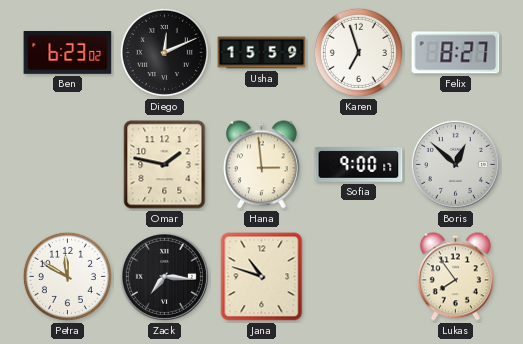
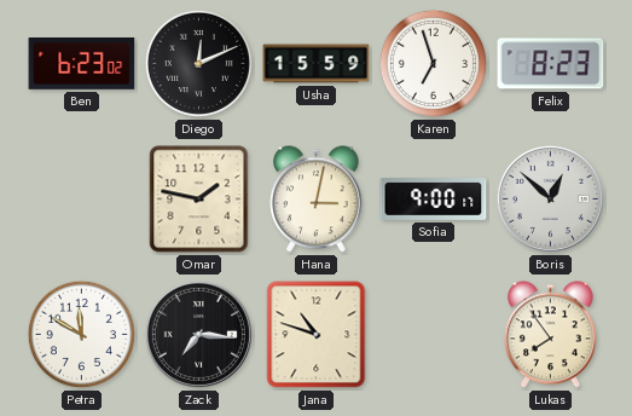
Felix: 8:27 -> 8:23
Hana: 2:59 -> 3:02
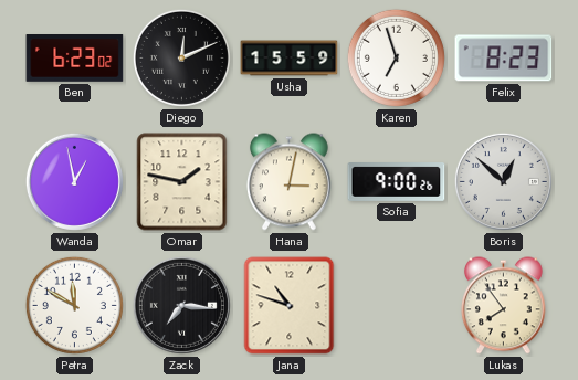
Wanda: none -> 12:58
Sofia: 9:00:17 -> 9:00:26
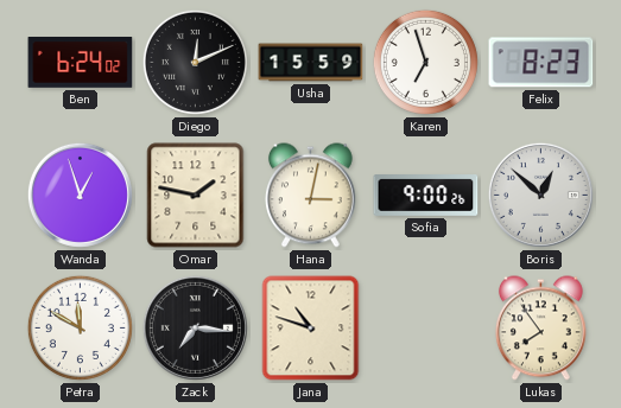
Ben: 6:23 -> 6:24
Wanda: 12:58 -> 12:57
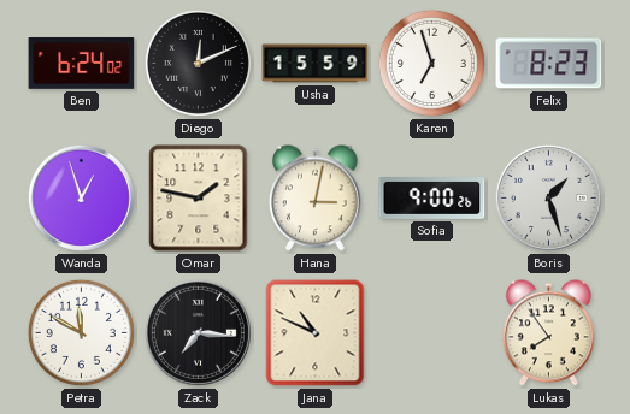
Boris: 12:52 -> 1:27
Jana: 10:48 -> 10:49
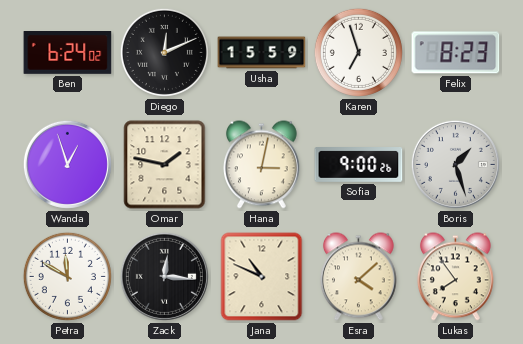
Zack: 7:16 -> 12:16
Esra: none -> 4:08
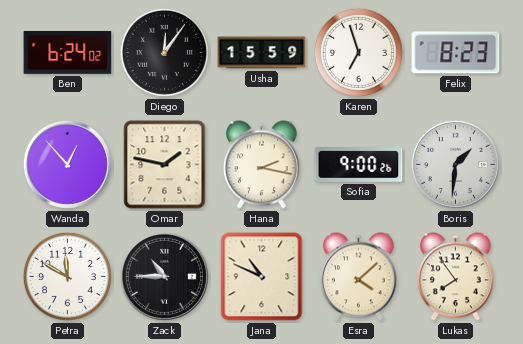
Diego: 12:11 -> 12:06
Wanda: 12:57 -> 12:53
Hana: 3:02 -> 2:17
Boris: 1:27 -> 1:31
Zack: 12:16 -> 10:45
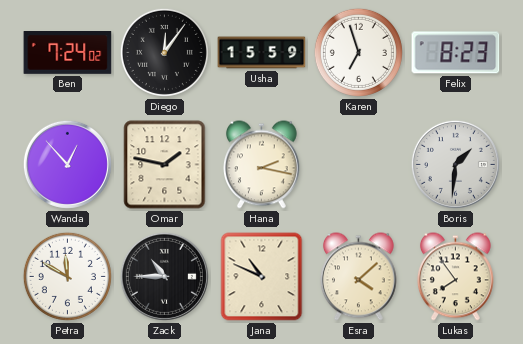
Ben: 6:24 -> 7:24
Sofia: 9:00 -> none
